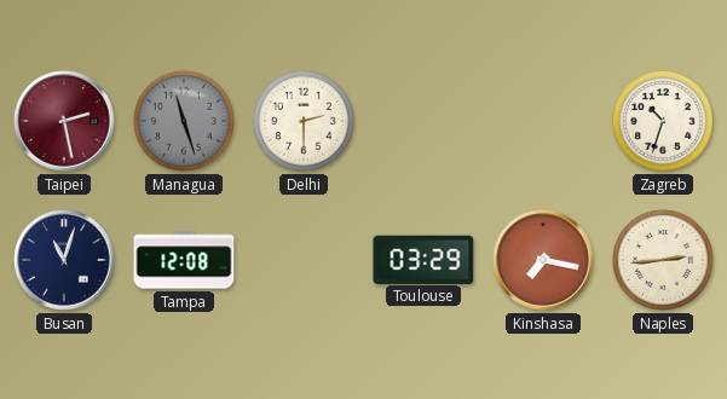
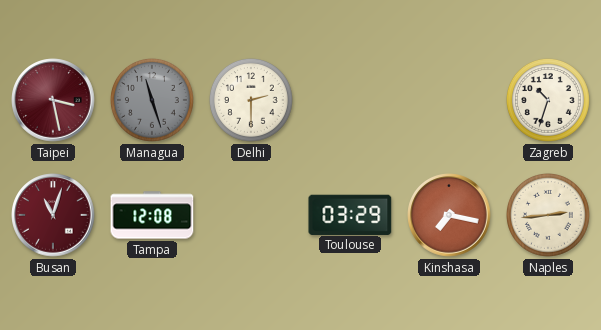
Taipei: 2:28 -> 3:28
Busan dial: navy -> burgundy
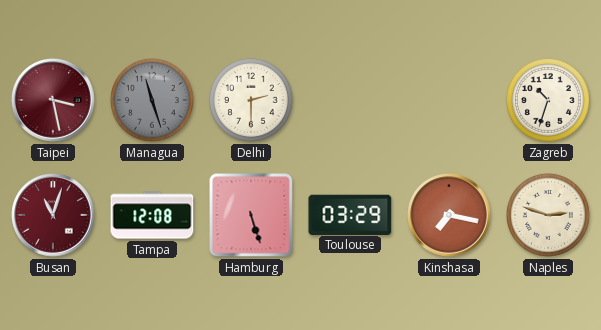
Hamburg: none -> 5:27
Naples: 2:44 -> 2:48
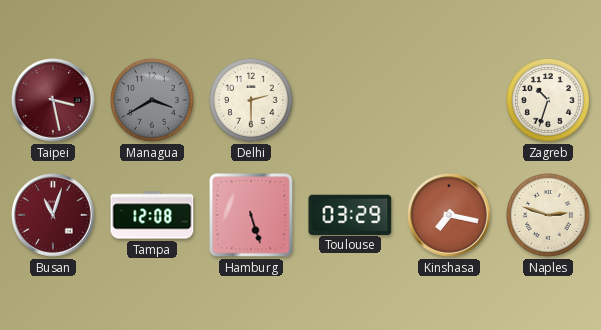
Managua: 11:27 -> 3:40
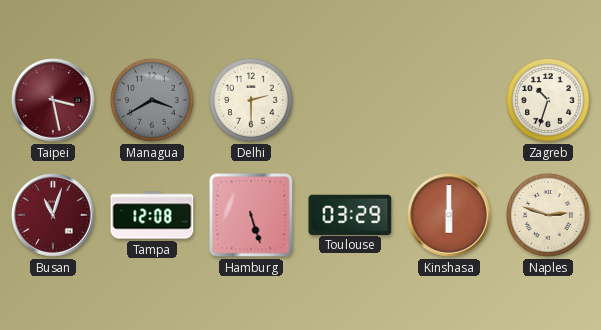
Kinshasa: 7:17 -> 6:00
